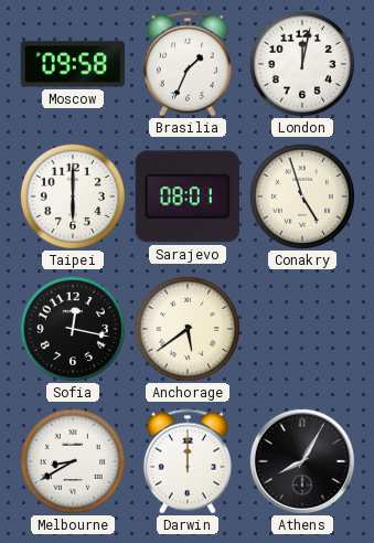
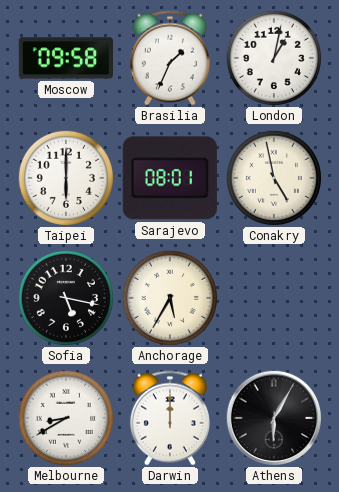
London: 12:02 -> 1:02
Conakry: 4:57 -> 4:58
Sofia: 12:17 -> 5:17
Anchorage: 5:39 -> 5:35
Athens: 8:05 -> 6:05
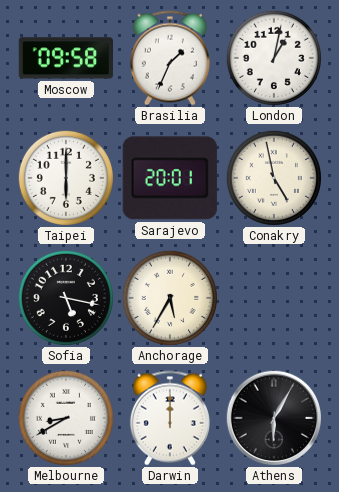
Sarajevo: 08:01 -> 20:01
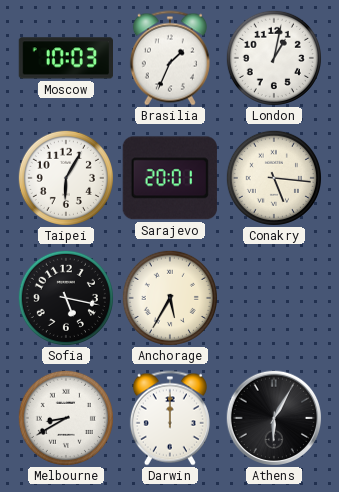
Moscow: 09:58 -> 10:03
Taipei: 6:00 -> 6:05
Conakry: 4:58 -> 5:16
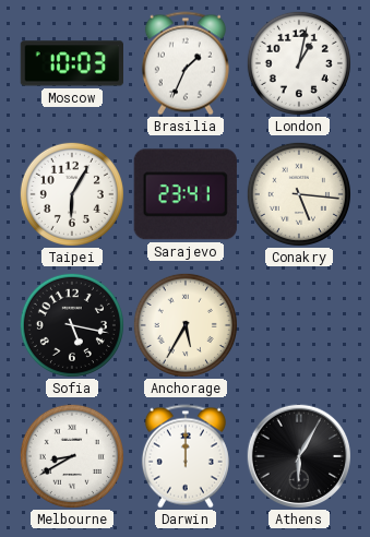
Sarajevo: 20:01 -> 23:41
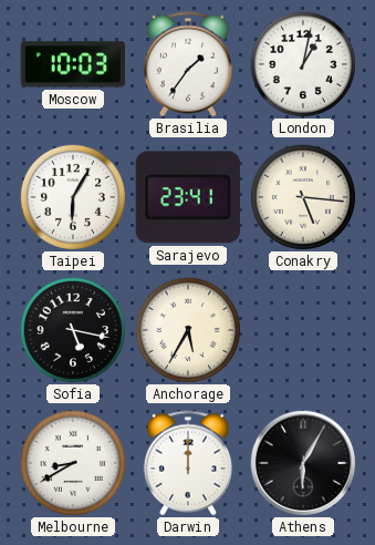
Brasilia: 1:34 -> 1:36
